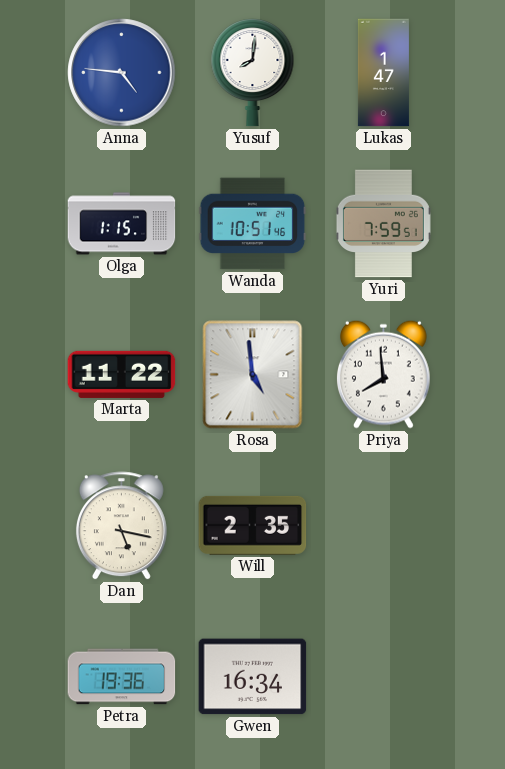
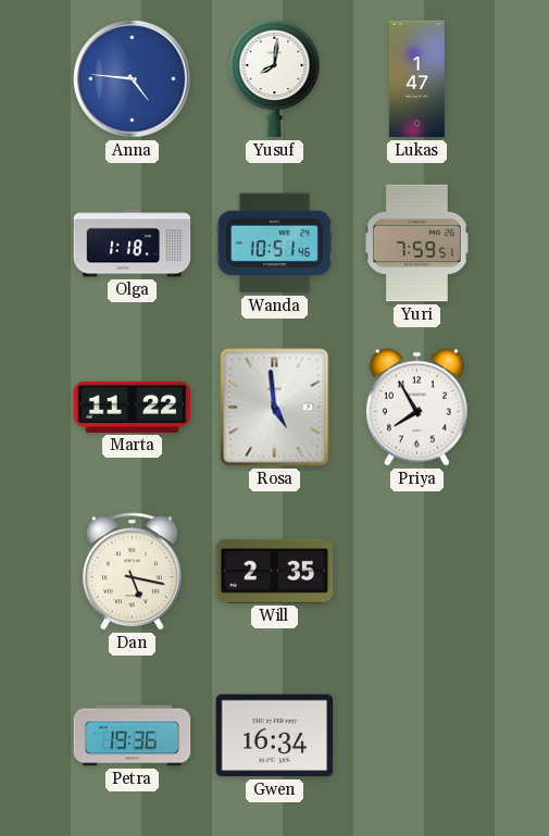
Olga: 1:15 -> 1:18
Priya: 7:59 -> 7:55
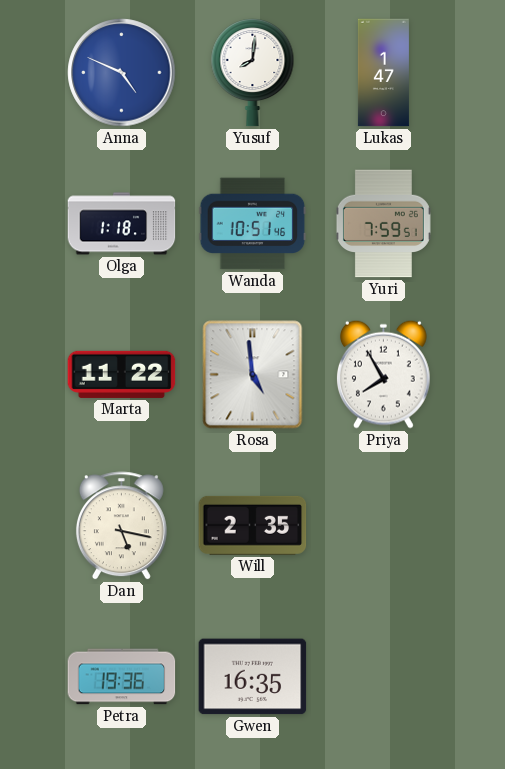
Anna: 4:46 -> 4:49
Gwen: 16:34 -> 16:35
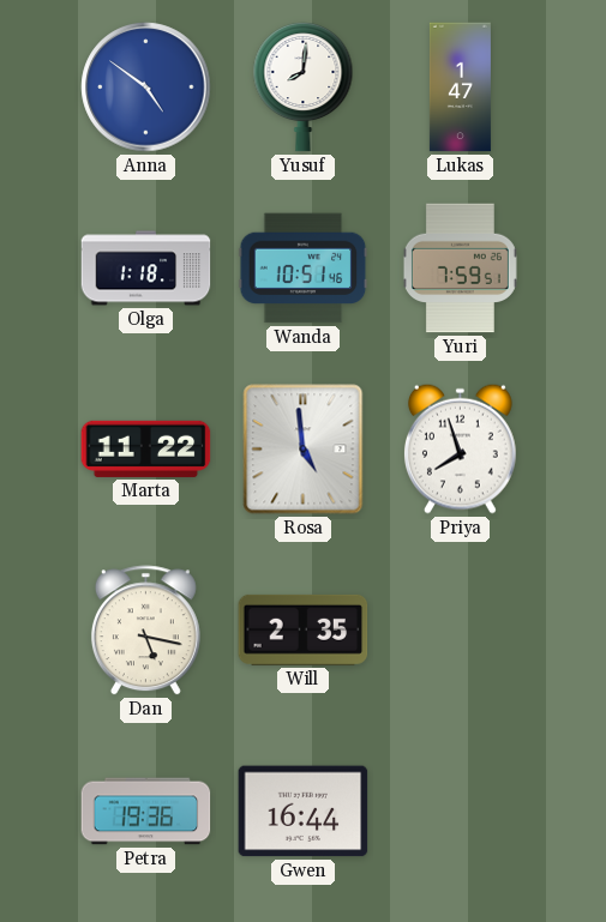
Anna: 4:49 -> 4:51
Priya: 7:55 -> 7:57
Gwen: 16:35 -> 16:44
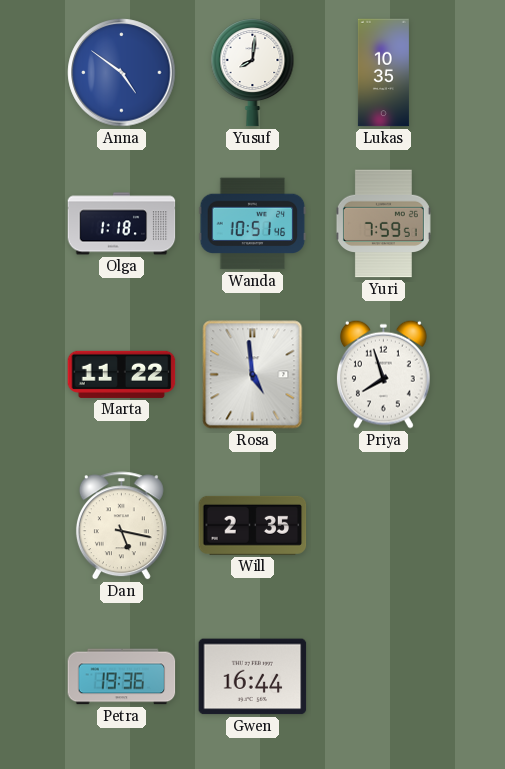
Lukas: 1:47 -> 10:35
